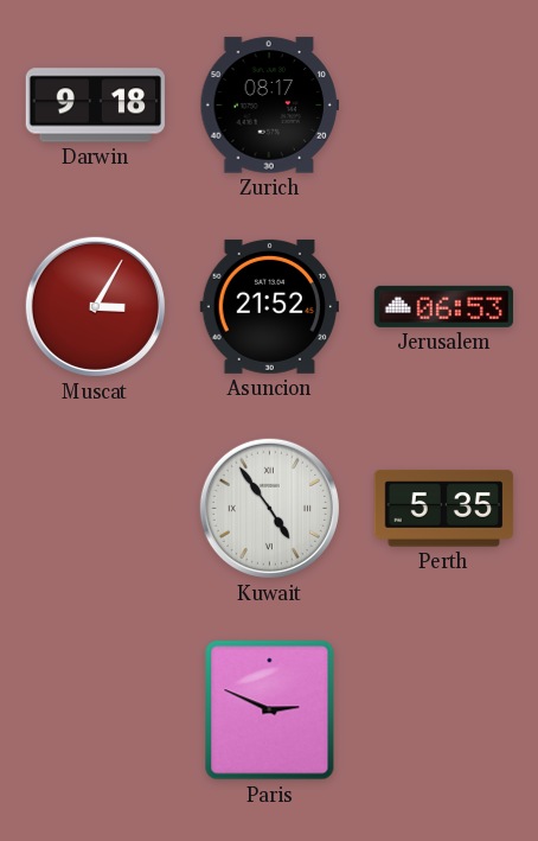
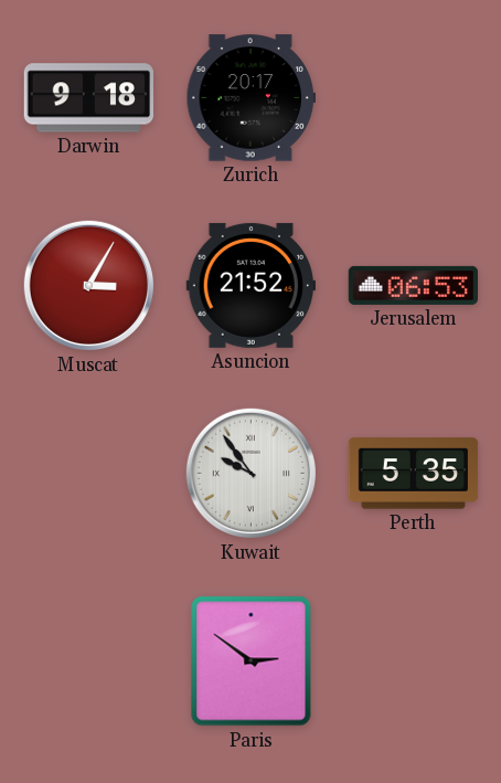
Zurich: 08:17 -> 20:17
Kuwait: 4:54 -> 9:54
Paris: 2:49 -> 2:51
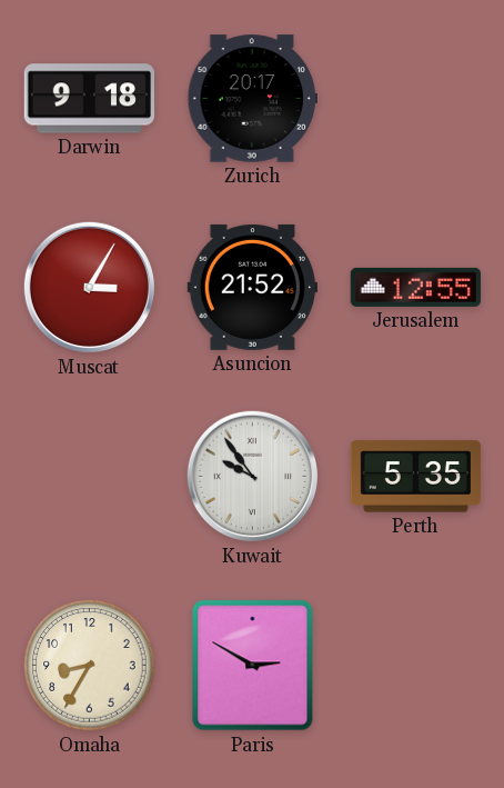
Jerusalem: 06:53 -> 12:55
Omaha: none -> 8:35
Paris: 2:51 -> 2:50
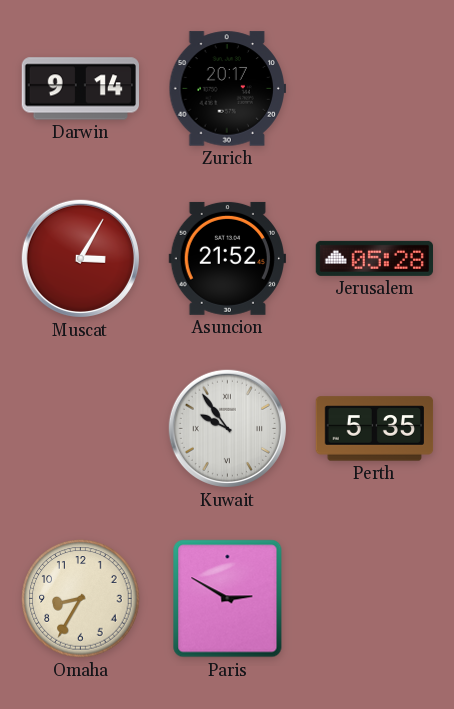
Darwin: 9:18 -> 9:14
Jerusalem: 12:55 -> 05:28
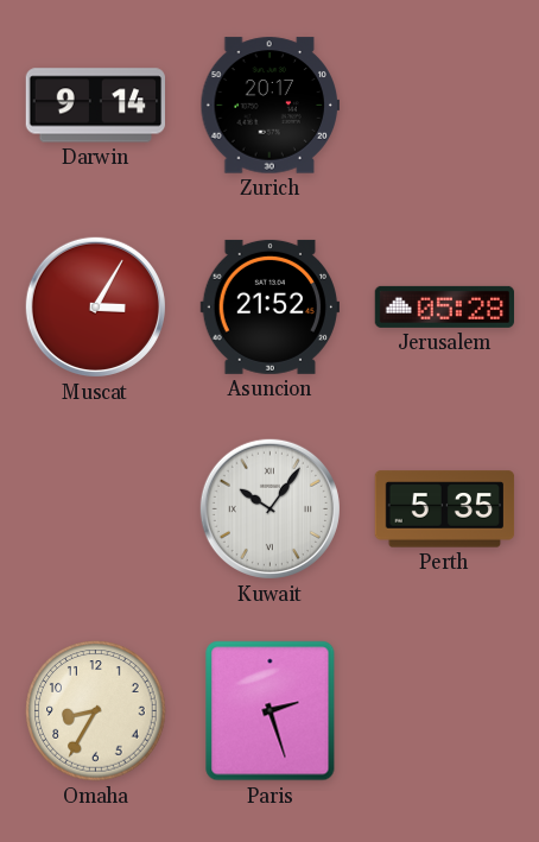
Kuwait: 9:54 -> 10:06
Paris: 2:50 -> 2:27
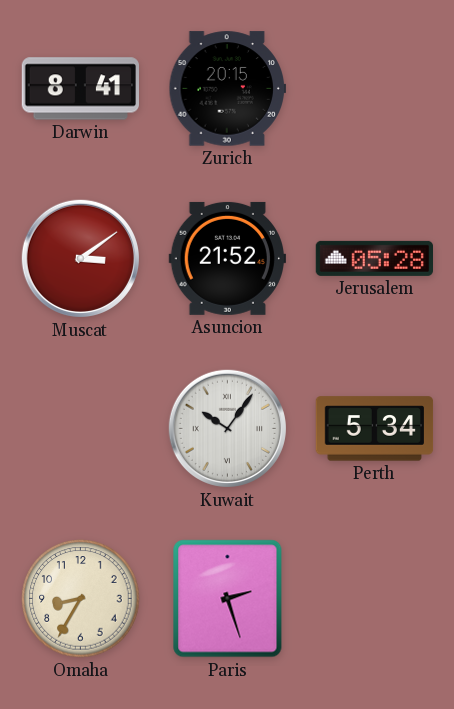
Darwin: 9:14 -> 8:41
Zurich: 20:17 -> 20:15
Muscat: 3:05 -> 3:09
Perth: 5:35 -> 5:34
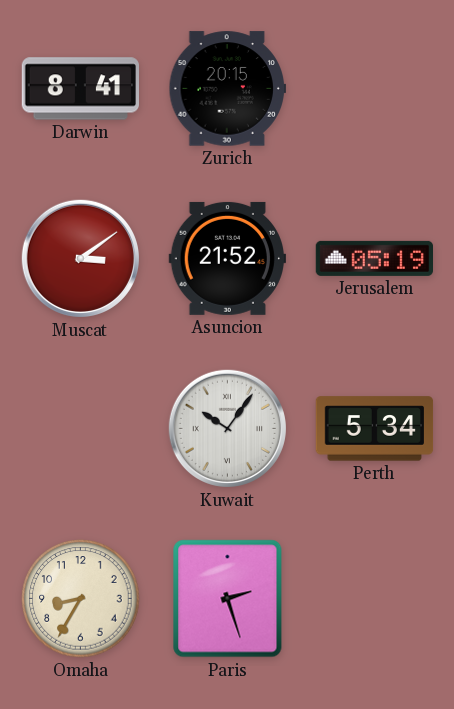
Jerusalem: 05:28 -> 05:19
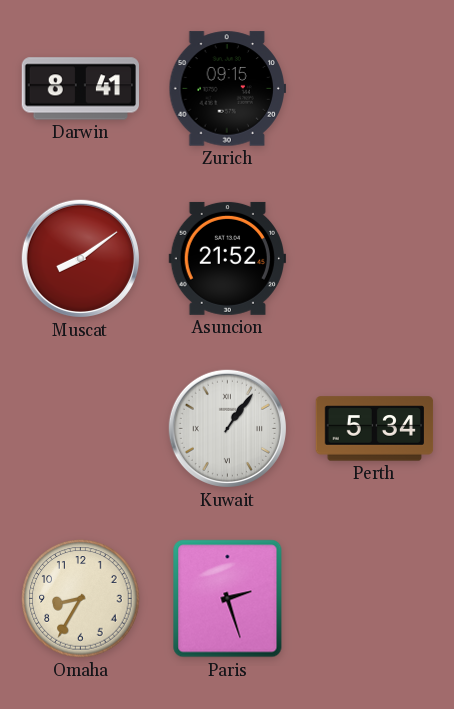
Zurich: 20:15 -> 09:15
Muscat: 3:09 -> 8:09
Jerusalem: 05:19 -> none
Kuwait: 10:06 -> 1:06
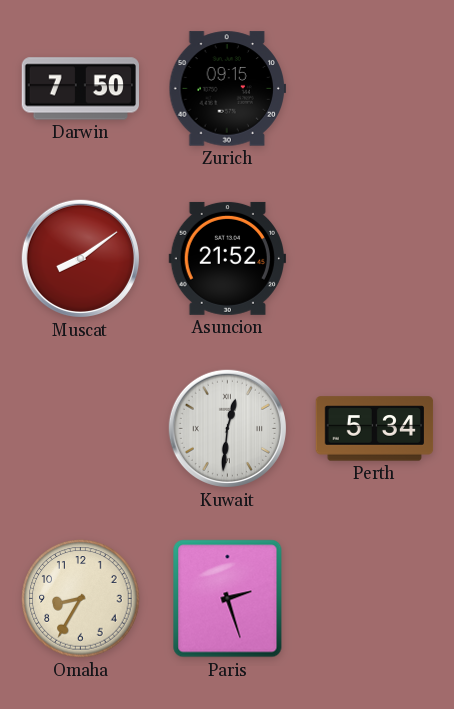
Darwin: 8:41 -> 7:50
Kuwait: 1:06 -> 12:31
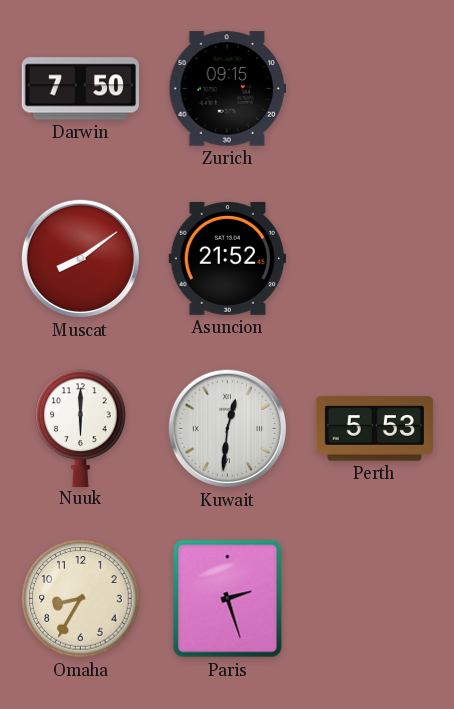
Nuuk: none -> 6:00
Perth: 5:34 -> 5:53
